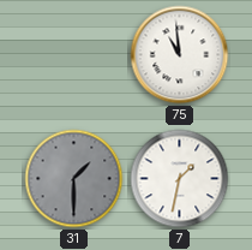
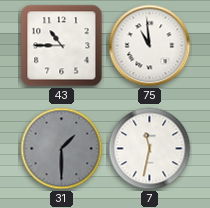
43: none -> 10:45
7: 1:32 -> 11:32
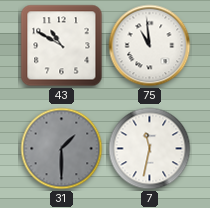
43: 10:45 -> 10:50
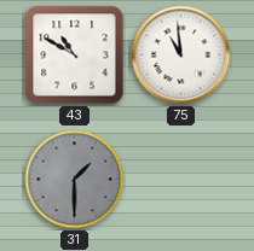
7: 11:32 -> none
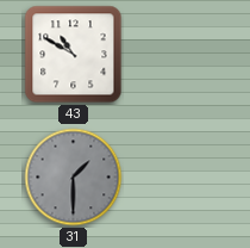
75: 10:59 -> none
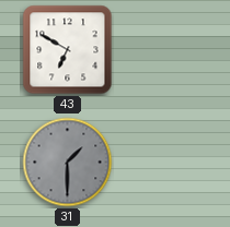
43: 10:50 -> 6:50
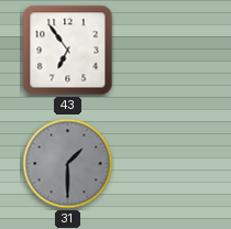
43: 6:50 -> 6:54
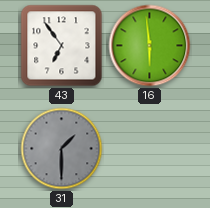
16: none -> 5:59
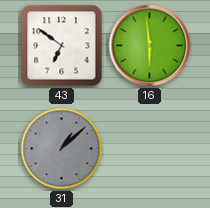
43: 6:54 -> 6:51
31: 1:30 -> 1:08
